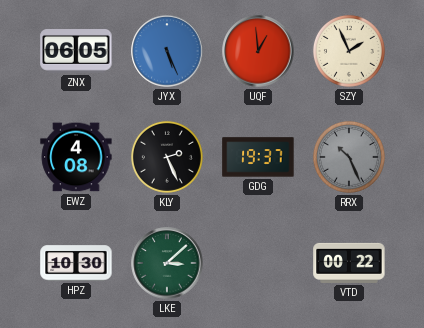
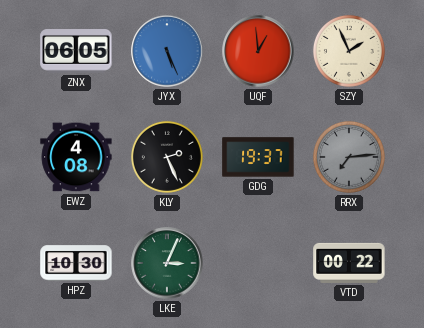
RRX: 10:26 -> 7:14
LKE: 3:08 -> 3:04
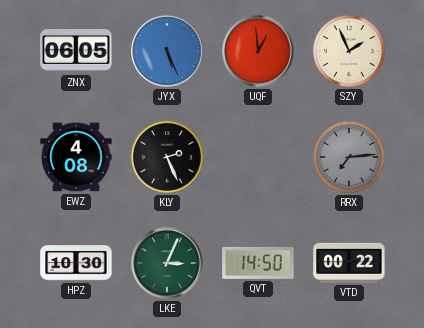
GDG: 19:37 -> none
QVT: none -> 14:50
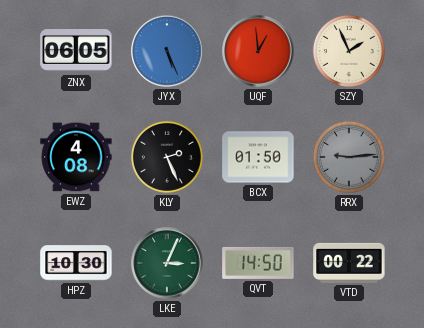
BCX: none -> 01:50
RRX: 7:14 -> 9:14
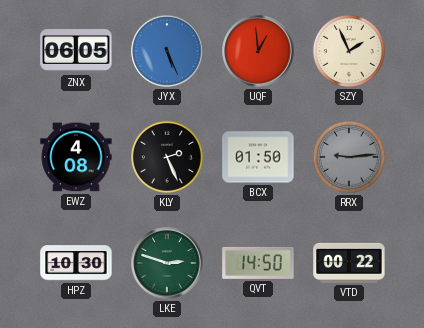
LKE: 3:04 -> 2:48
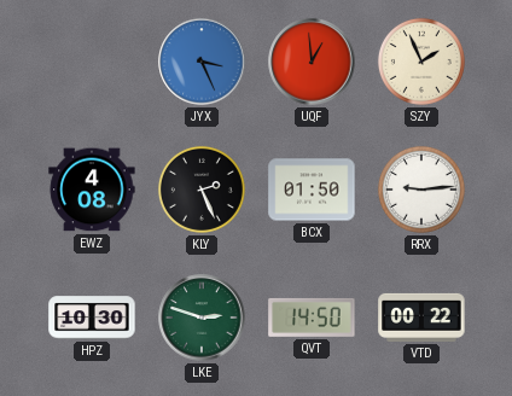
ZNX: 06:05 -> none
JYX: 5:26 -> 3:26
RRX dial: grey -> white
